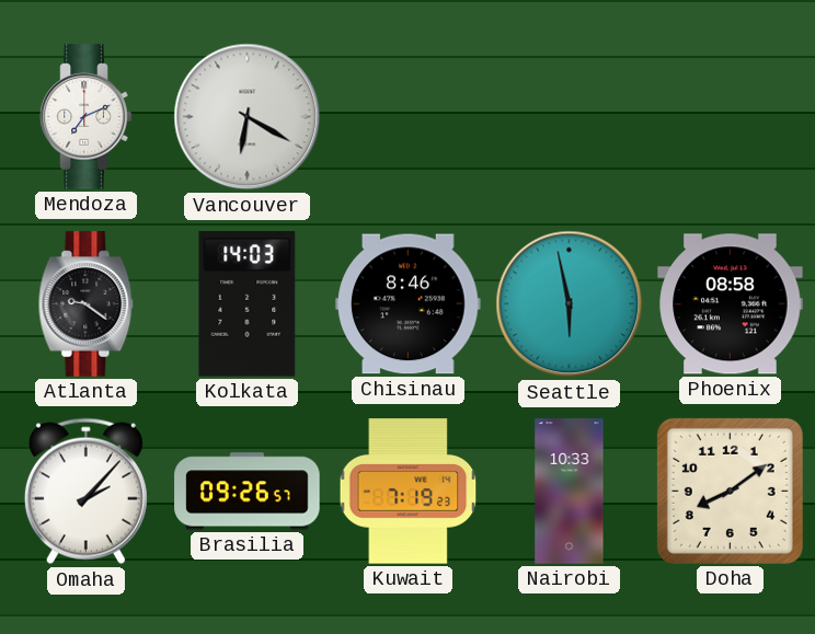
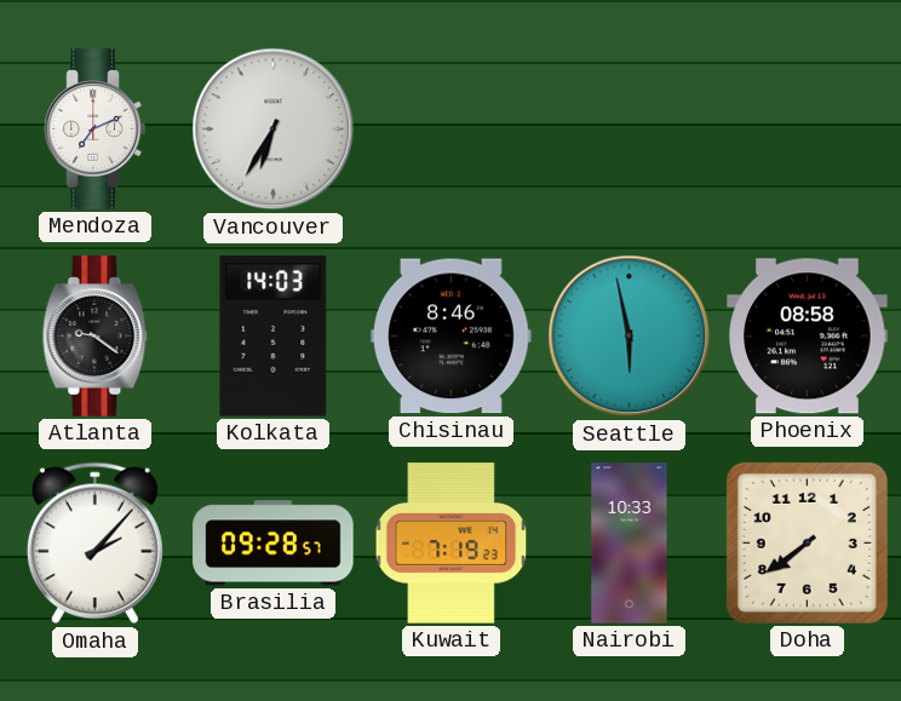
Vancouver: 6:20 -> 6:35
Brasilia: 09:26 -> 09:28
Doha: 8:09 -> 7:39
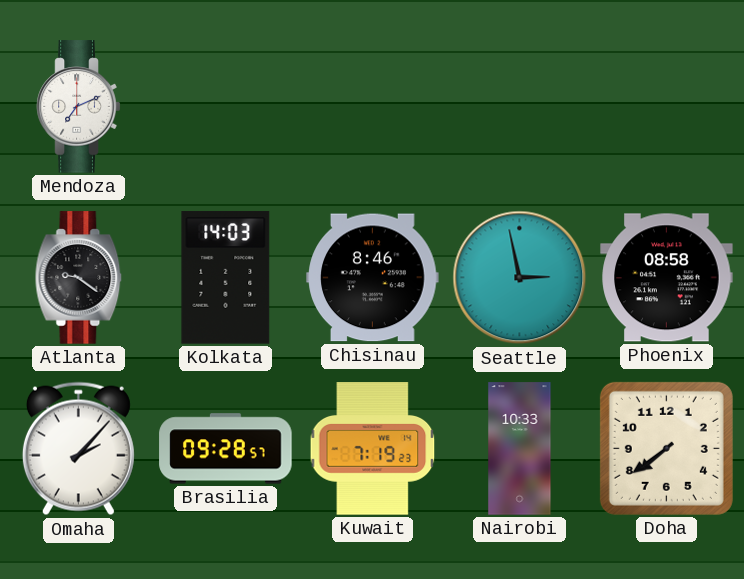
Vancouver: 6:35 -> none
Seattle: 5:58 -> 2:58
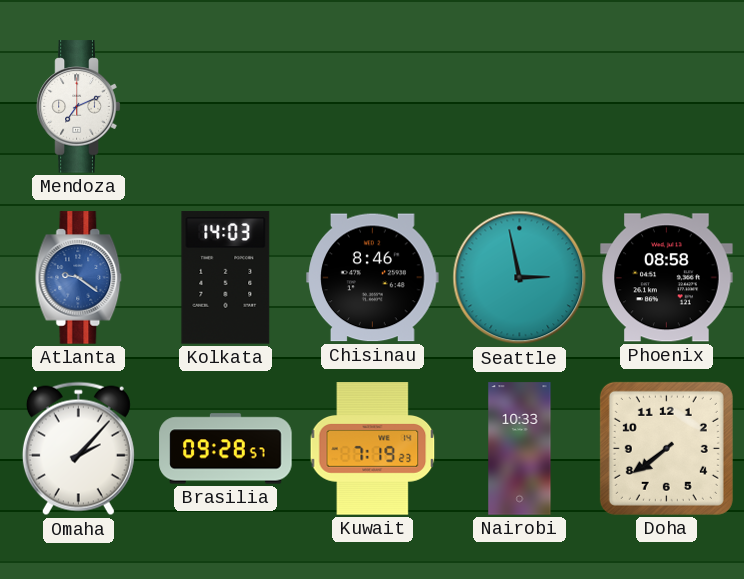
Atlanta dial: black -> blue
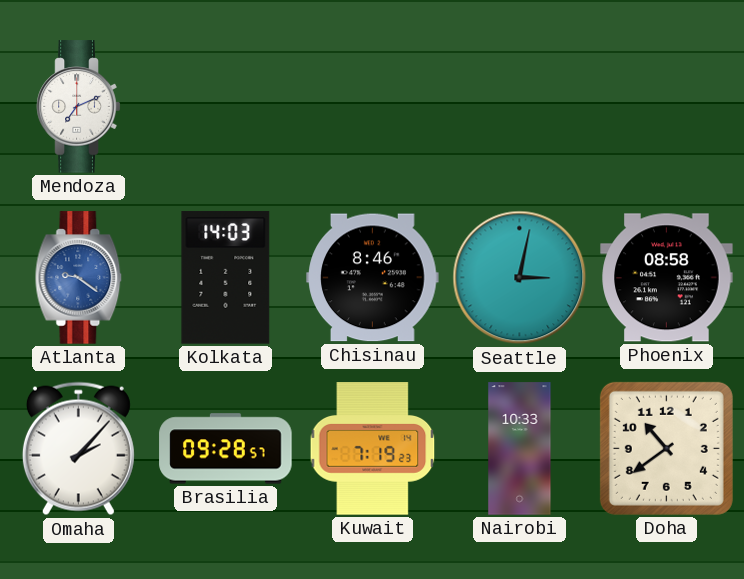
Seattle: 2:58 -> 3:02
Doha: 7:39 -> 10:39
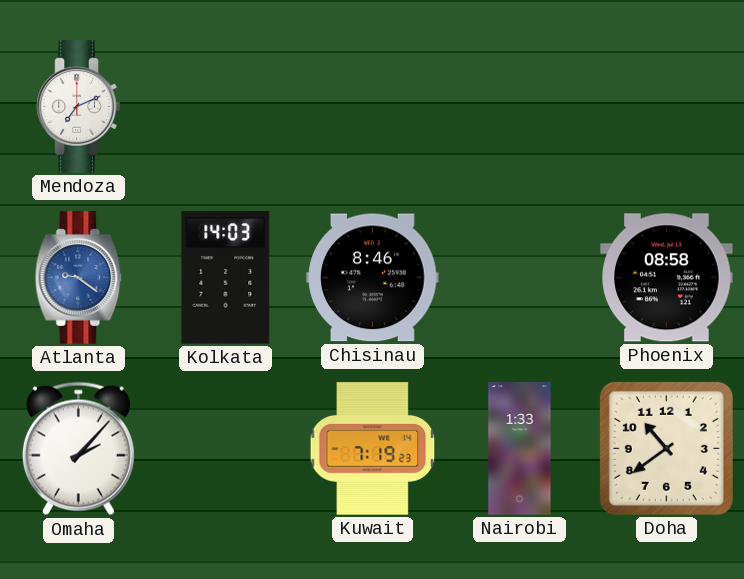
Seattle: 3:02 -> none
Brasilia: 09:28 -> none
Nairobi: 10:33 -> 1:33
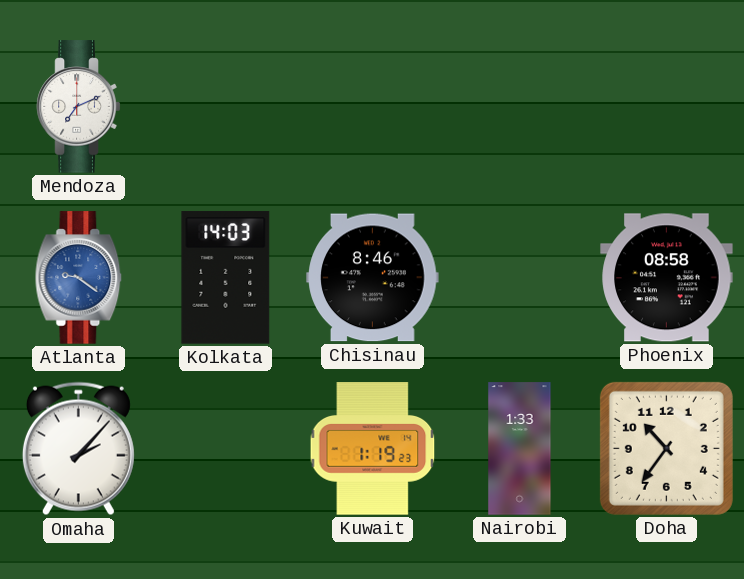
Kuwait: 7:19 -> 1:19
Doha: 10:39 -> 10:36
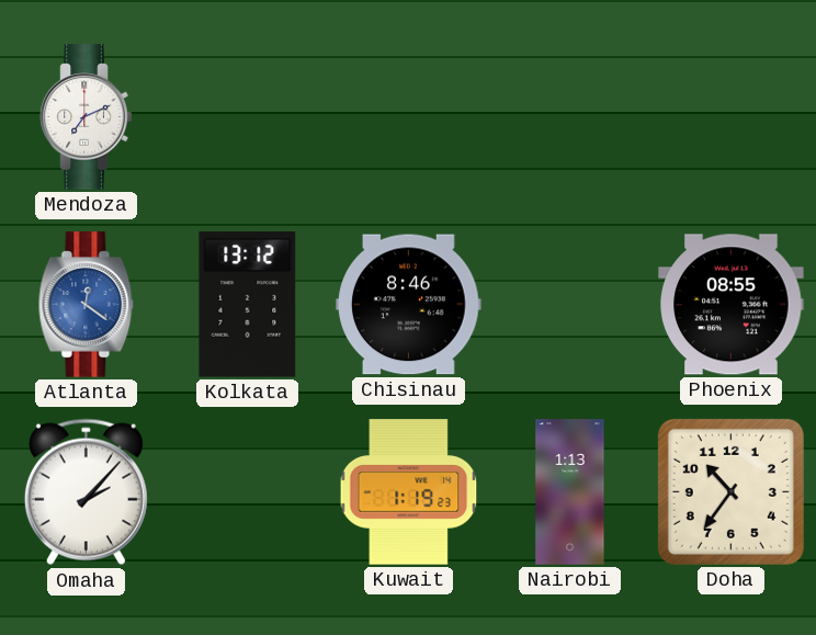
Atlanta: 9:21 -> 12:21
Kolkata: 14:03 -> 13:12
Phoenix: 08:58 -> 08:55
Nairobi: 1:33 -> 1:13
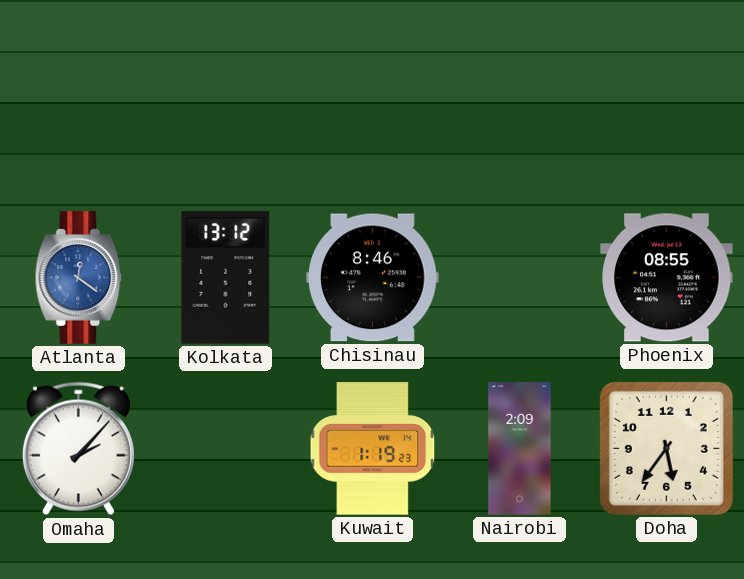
Mendoza: 7:11 -> none
Nairobi: 1:13 -> 2:09
Doha: 10:36 -> 5:36
